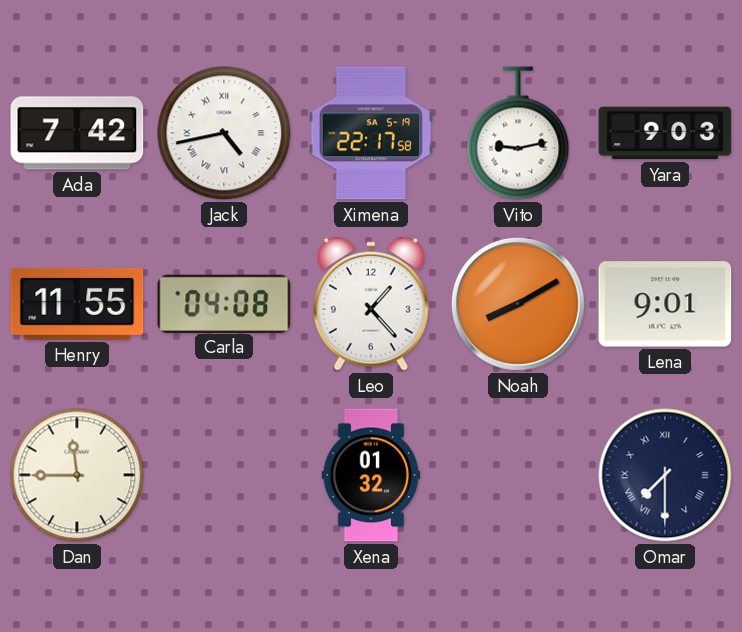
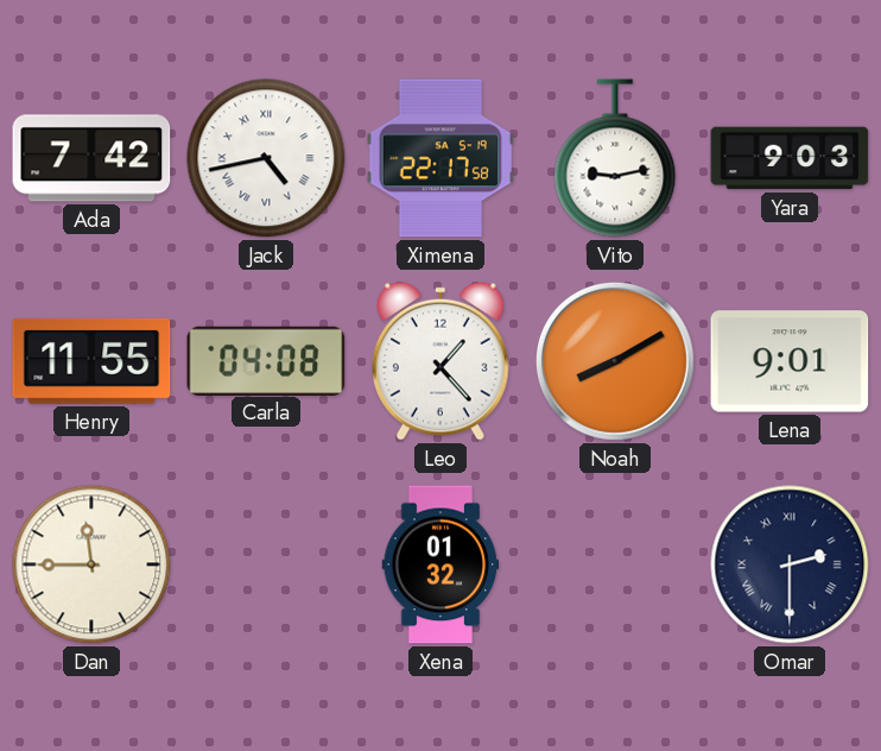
Omar: 7:30 -> 2:30
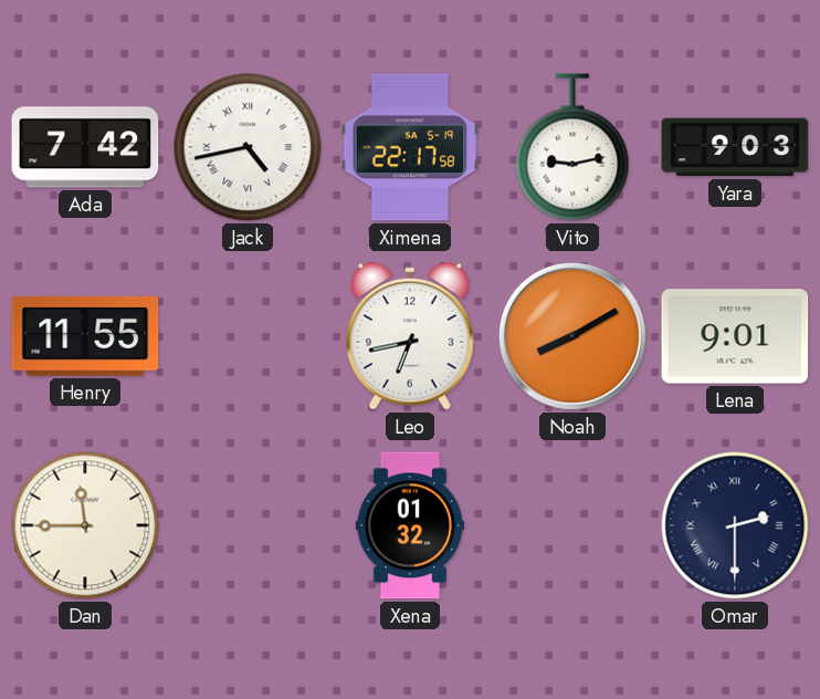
Carla: 04:08 -> none
Leo: 1:23 -> 6:43
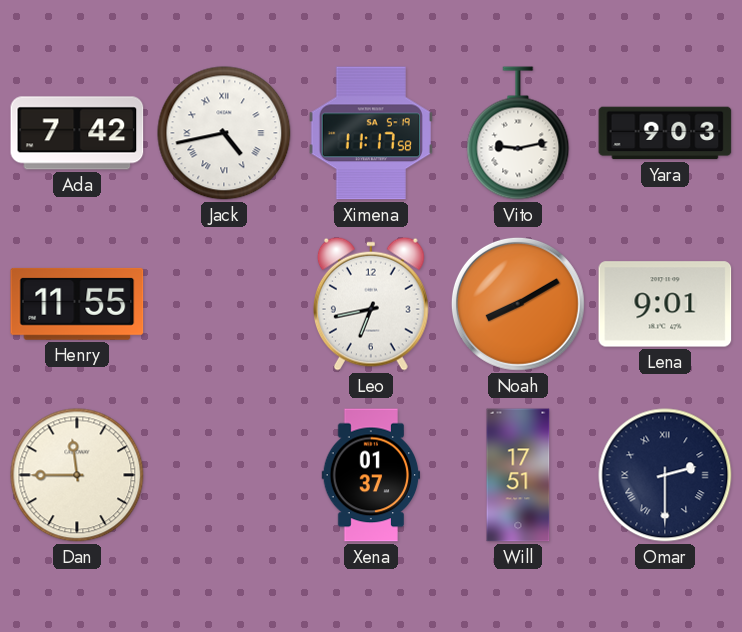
Ximena: 22:17 -> 11:17
Xena: 01:32 -> 01:37
Will: none -> 17:51
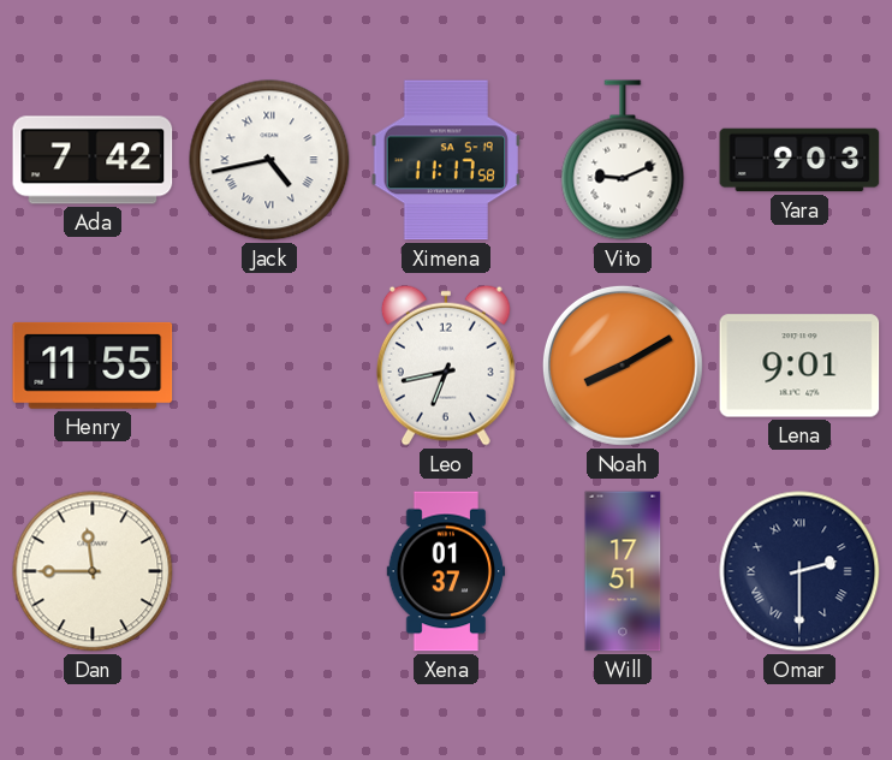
Vito: 9:13 -> 9:11
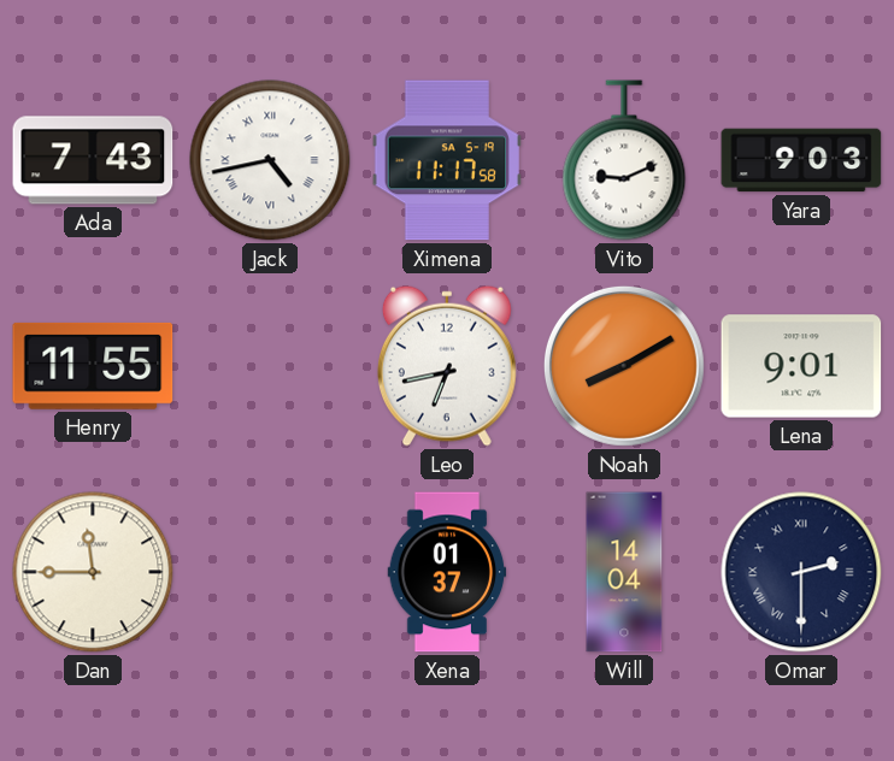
Ada: 7:42 -> 7:43
Will: 17:51 -> 14:04
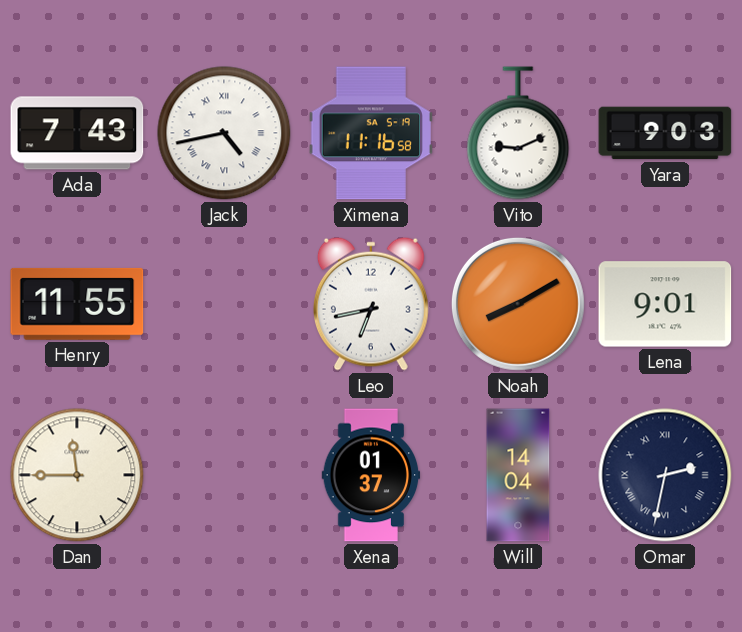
Ximena: 11:17 -> 11:16
Omar: 2:30 -> 2:32
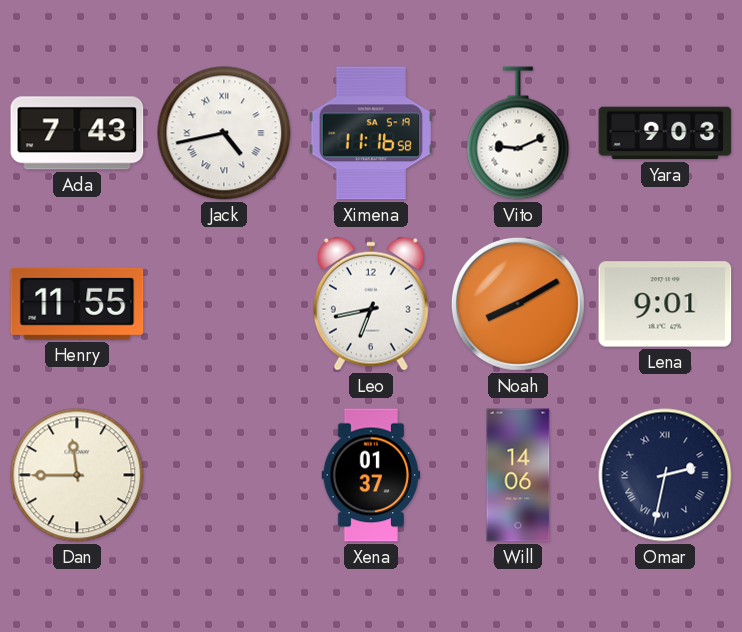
Will: 14:04 -> 14:06
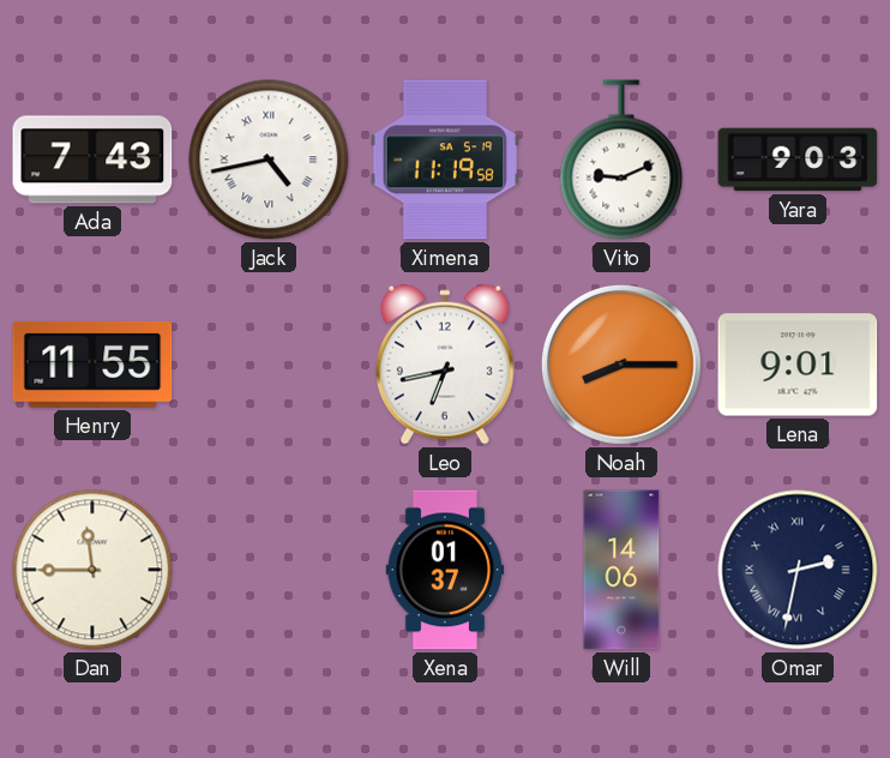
Ximena: 11:16 -> 11:19
Noah: 8:10 -> 8:15
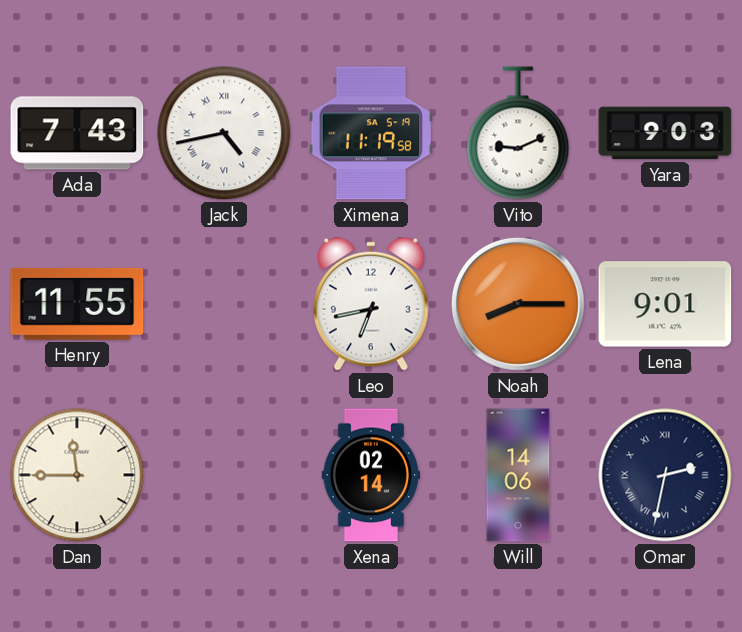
Xena: 01:37 -> 02:14
